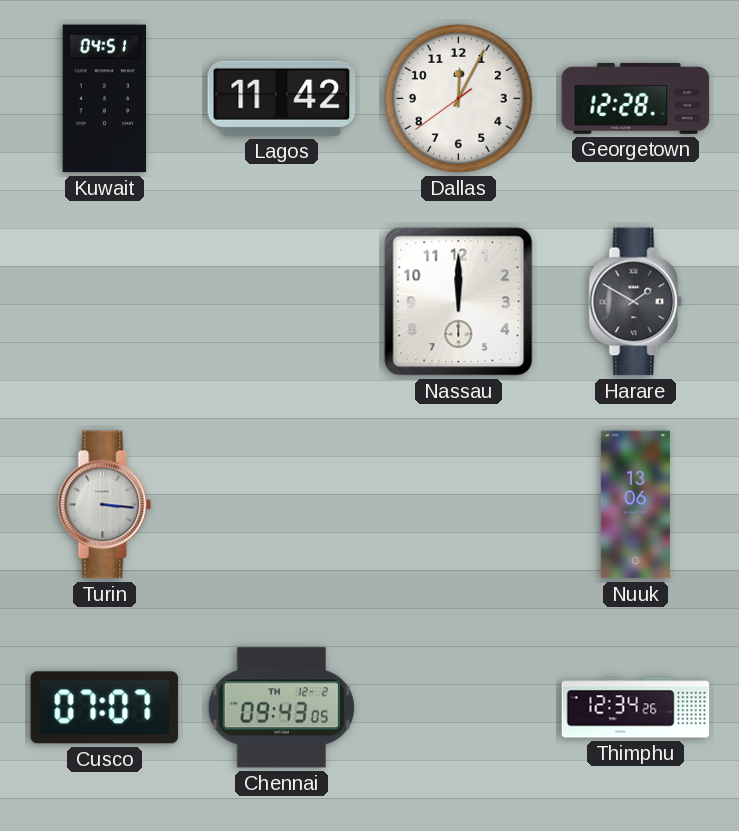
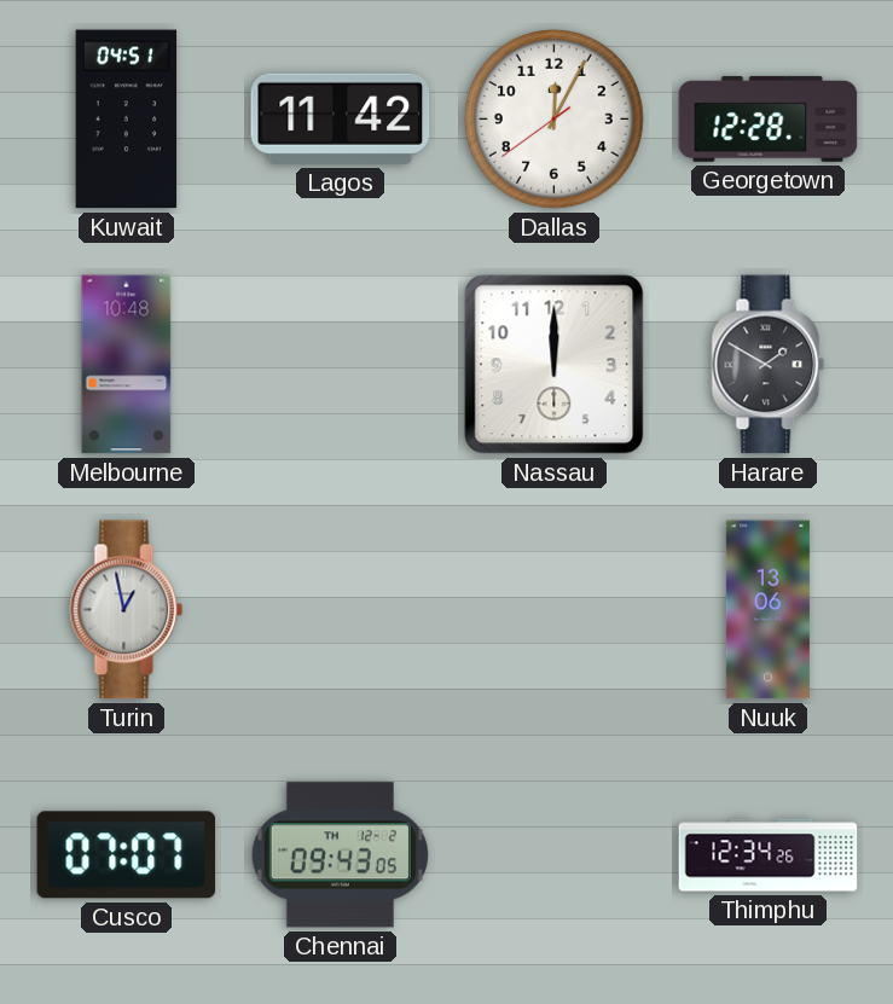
Melbourne: none -> 10:48
Turin: 3:16 -> 12:58
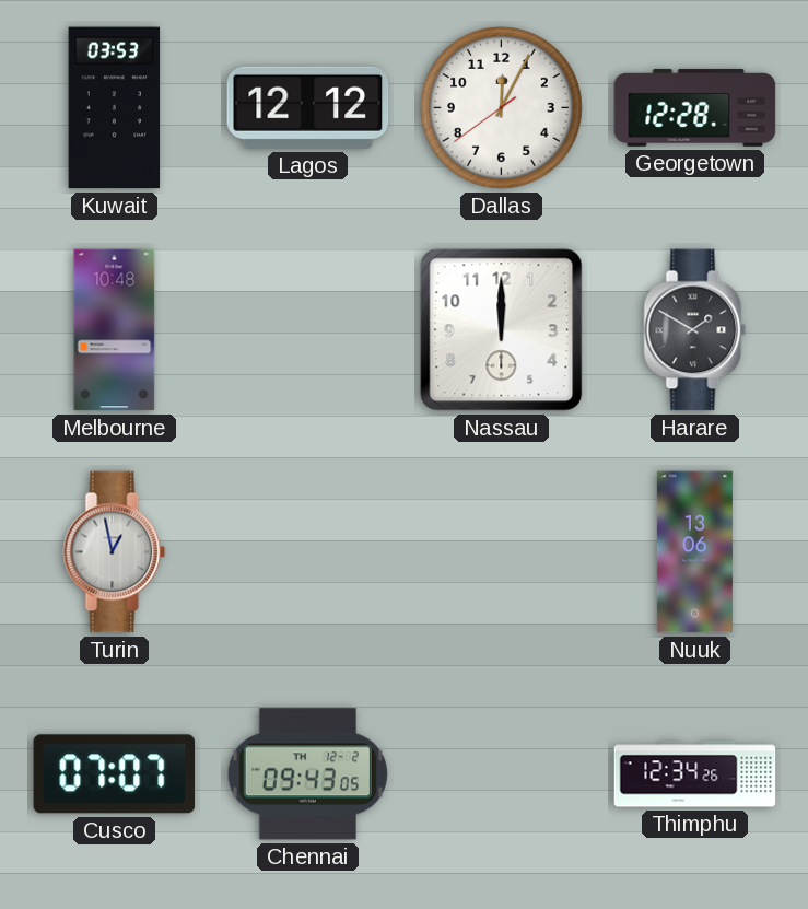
Kuwait: 04:51 -> 03:53
Lagos: 11:42 -> 12:12
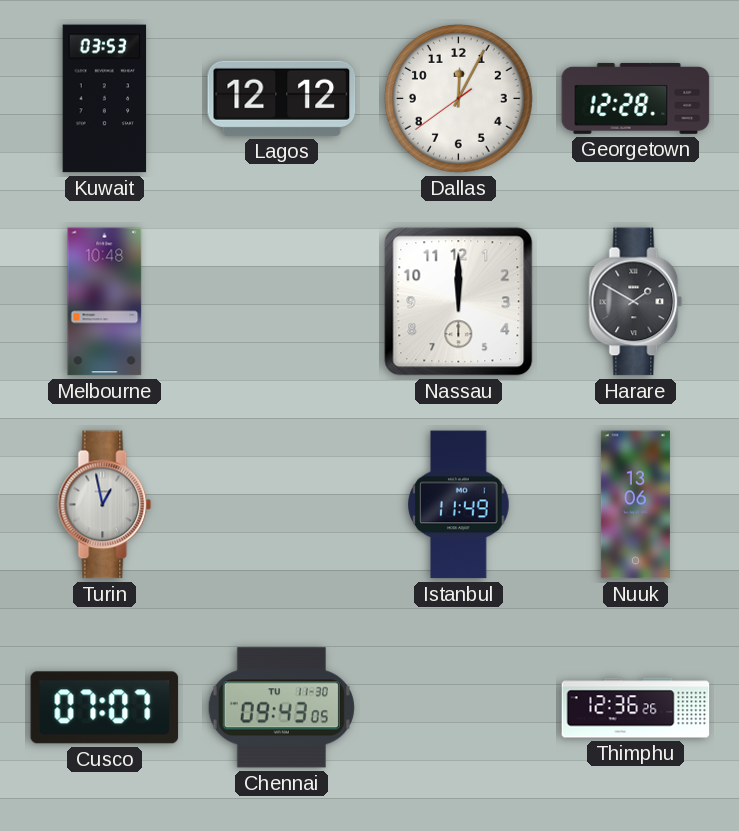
Istanbul: none -> 11:49
Chennai date: TH 12-2 -> TU 11-30
Thimphu: 12:34 -> 12:36
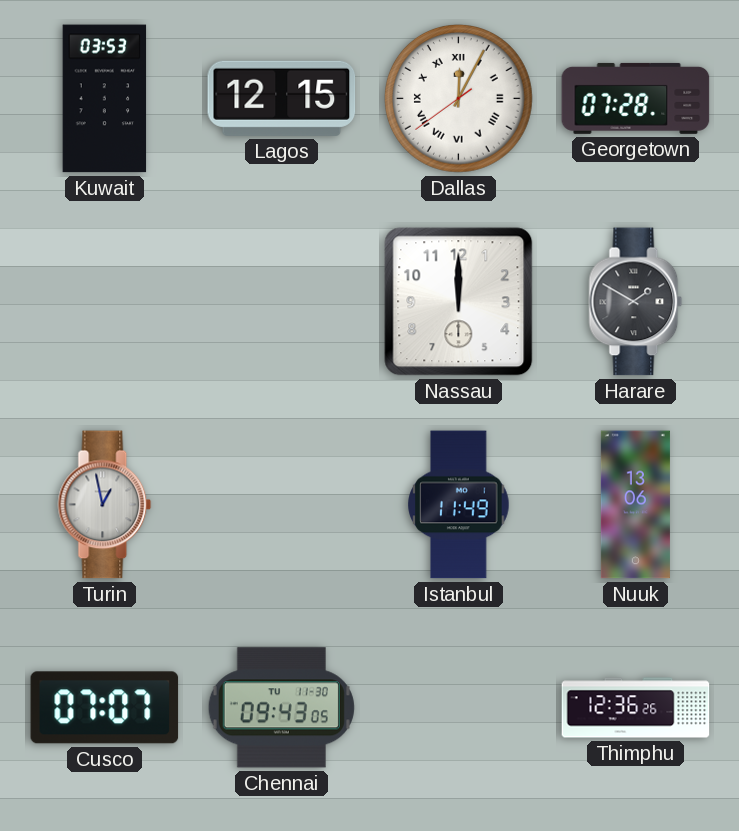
Lagos: 12:12 -> 12:15
Dallas numerals: Arabic -> Roman
Georgetown: 12:28 -> 07:28
Melbourne: 10:48 -> none
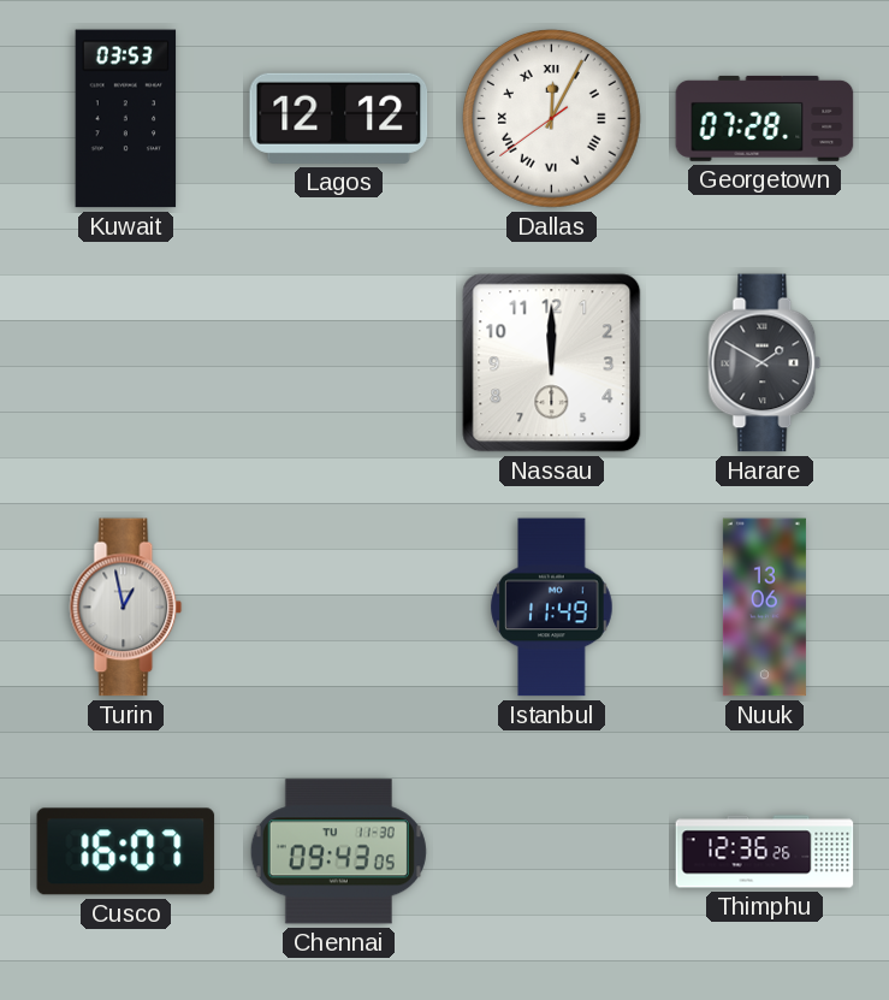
Lagos: 12:15 -> 12:12
Cusco: 07:07 -> 16:07
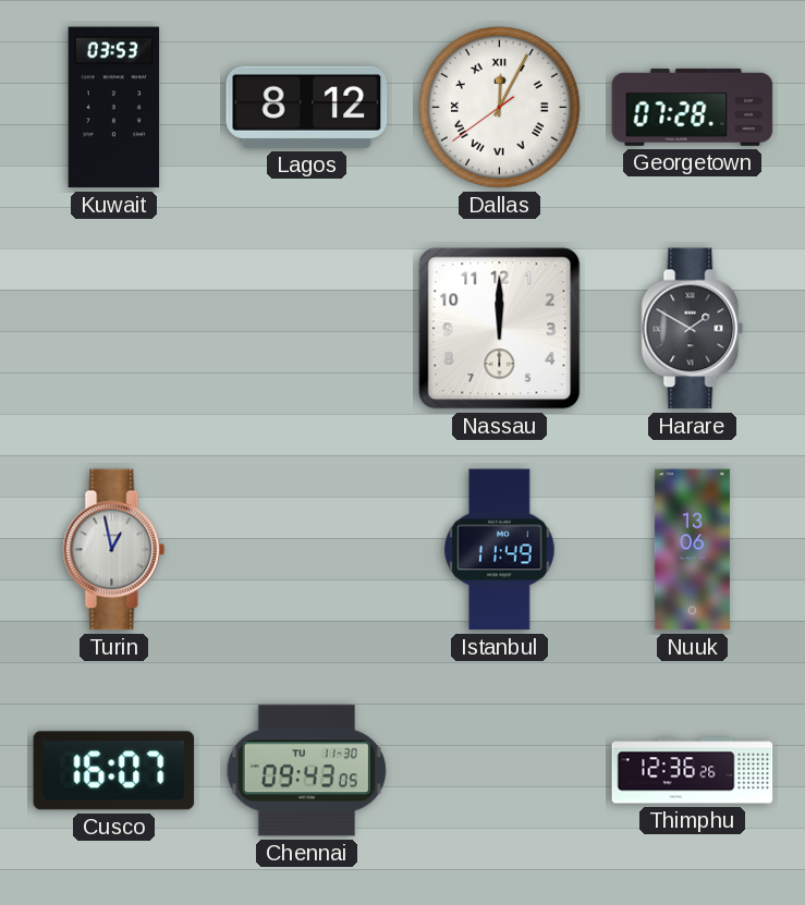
Lagos: 12:12 -> 8:12
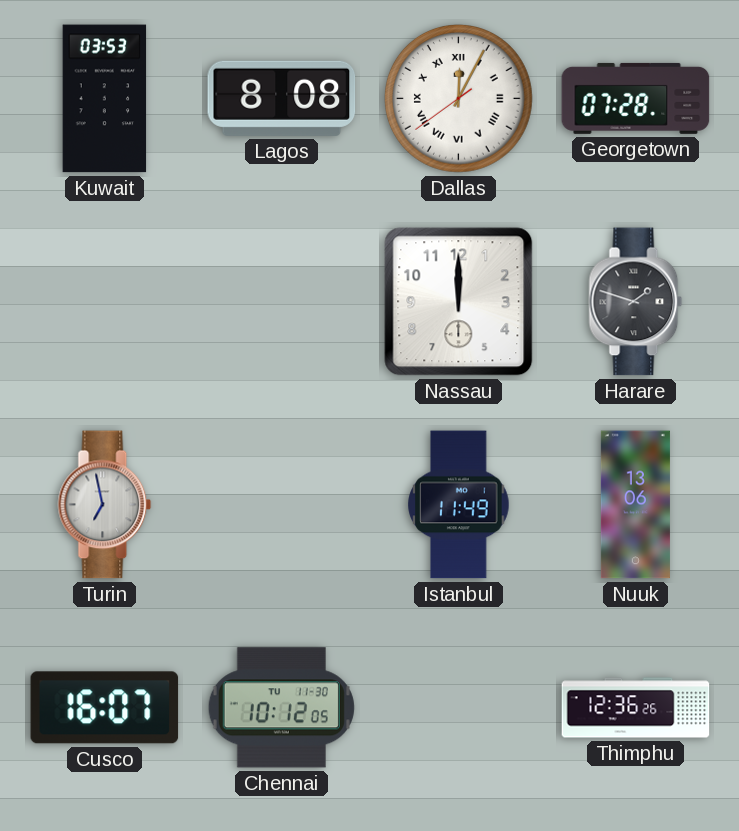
Lagos: 8:12 -> 8:08
Harare: 1:50 -> 1:48
Turin: 12:58 -> 6:58
Chennai: 09:43 -> 10:12
